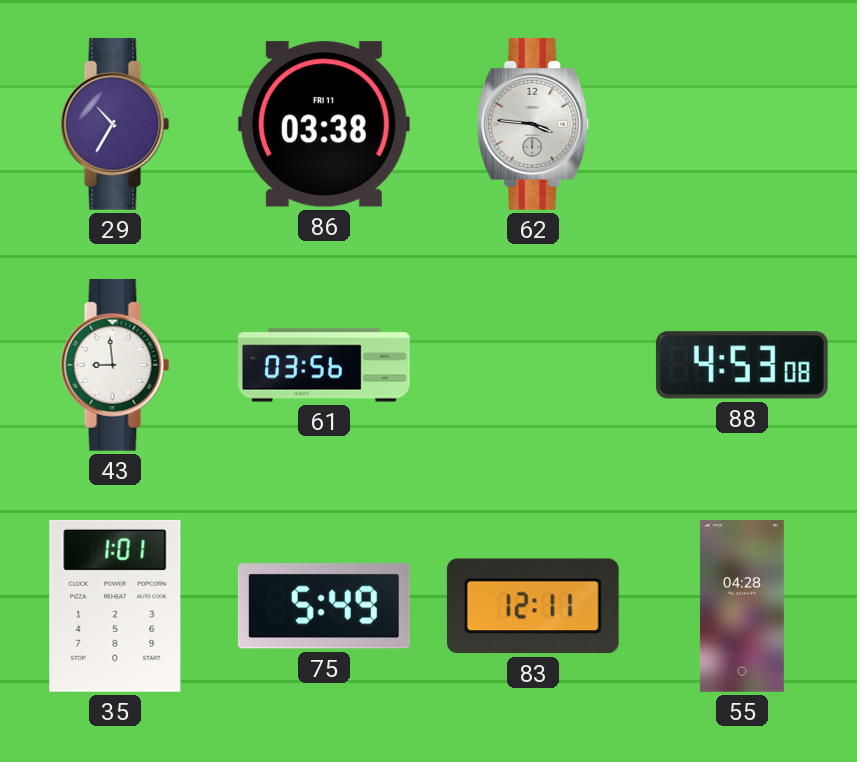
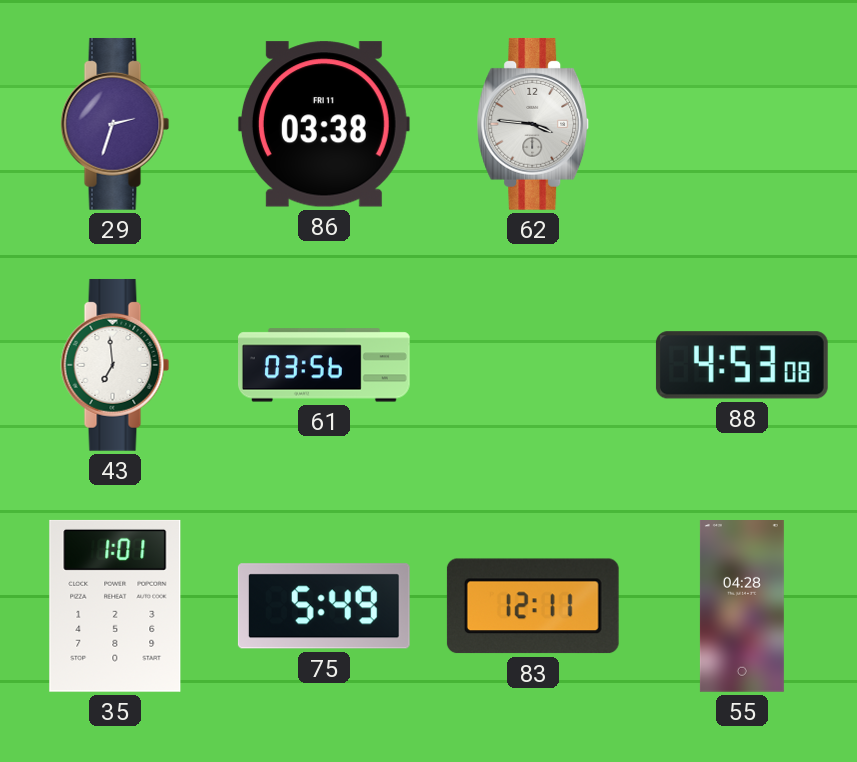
29: 10:35 -> 2:33
43: 8:59 -> 6:59
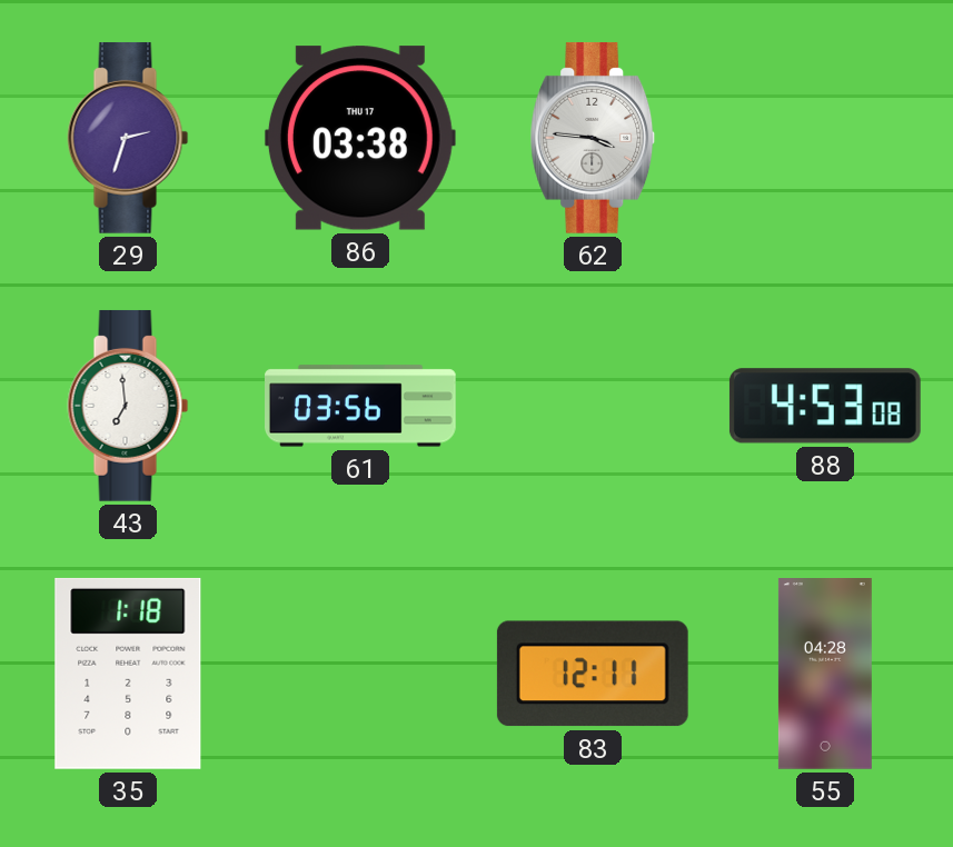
86 date: FRI 11 -> THU 17
35: 1:01 -> 1:18
75: 5:49 -> none
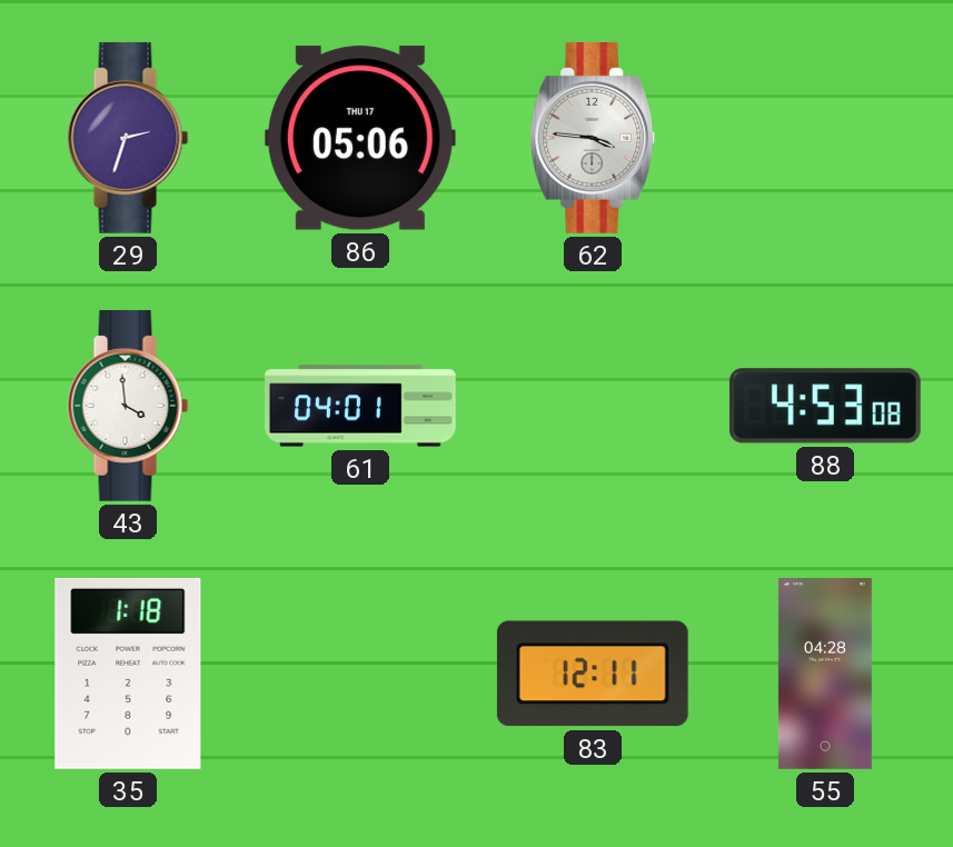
86: 03:38 -> 05:06
43: 6:59 -> 3:59
61: 03:56 -> 04:01
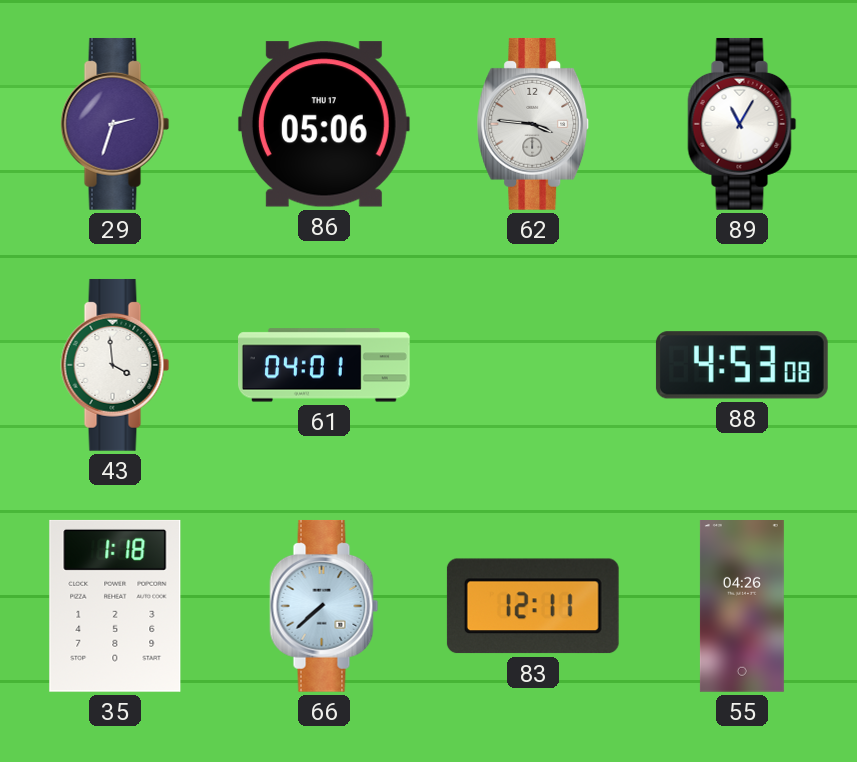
89: none -> 11:05
66: none -> 7:38
55: 04:28 -> 04:26
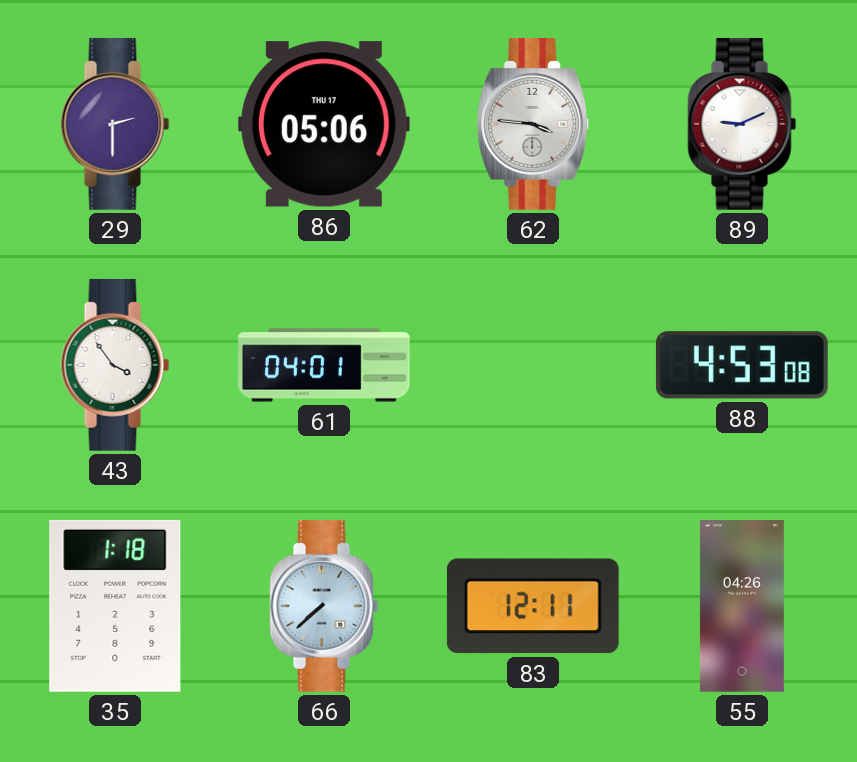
29: 2:33 -> 2:30
89: 11:05 -> 9:11
43: 3:59 -> 3:54
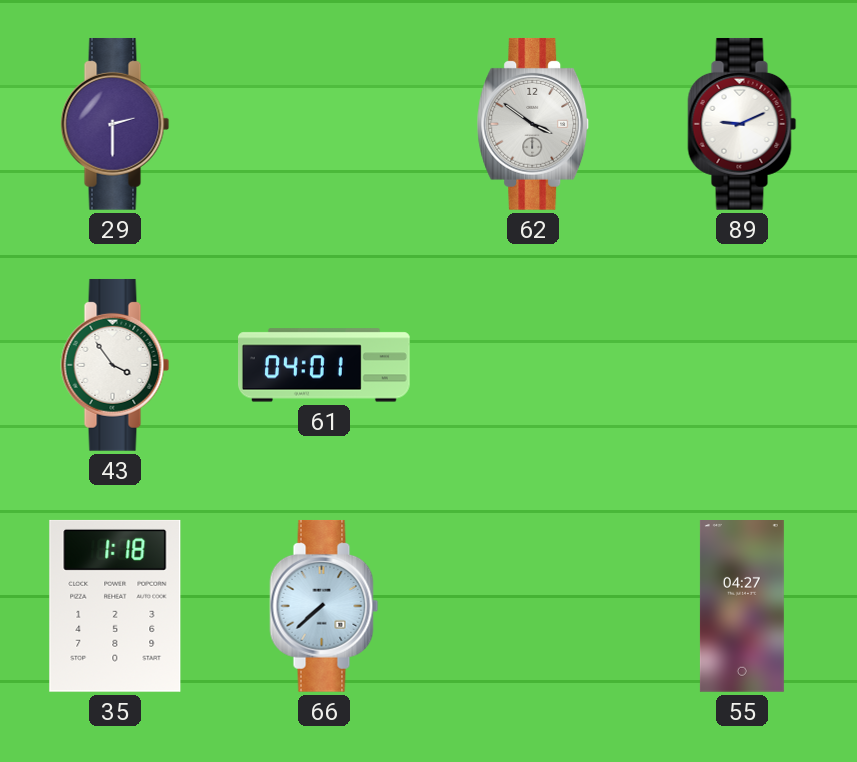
86: 05:06 -> none
62: 3:46 -> 3:51
88: 4:53 -> none
83: 12:11 -> none
55: 04:26 -> 04:27
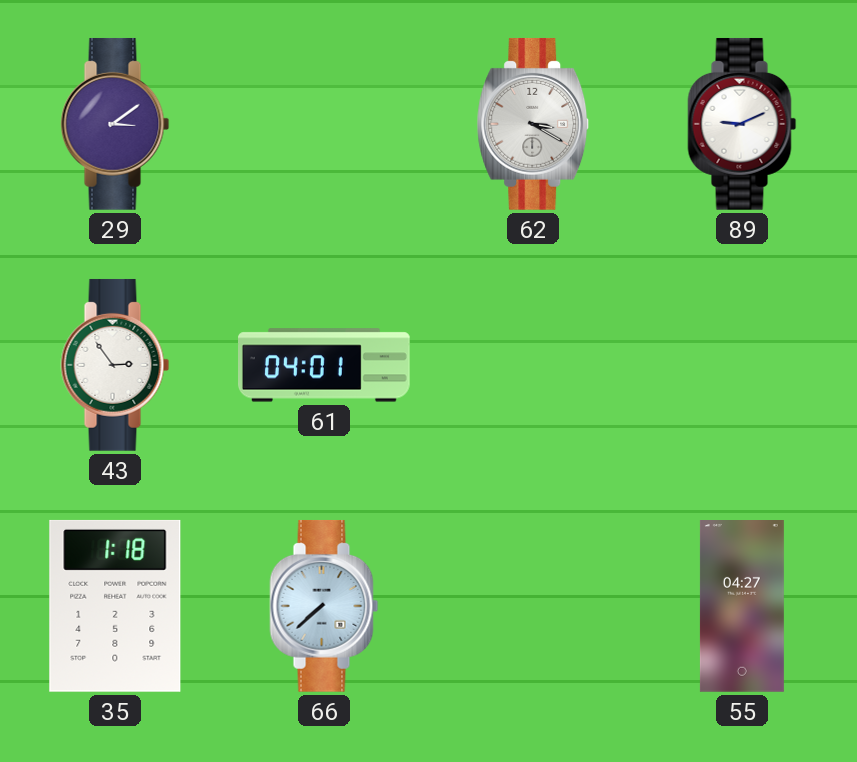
29: 2:30 -> 3:09
62: 3:51 -> 3:20
43: 3:54 -> 2:54
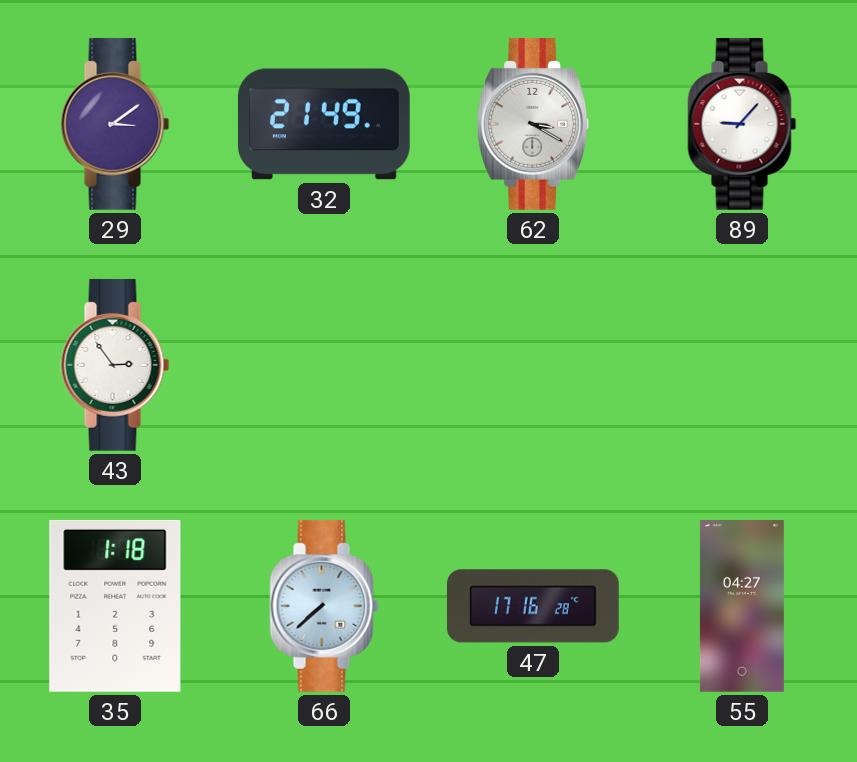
32: none -> 21:49
89: 9:11 -> 9:07
61: 04:01 -> none
47: none -> 17:16
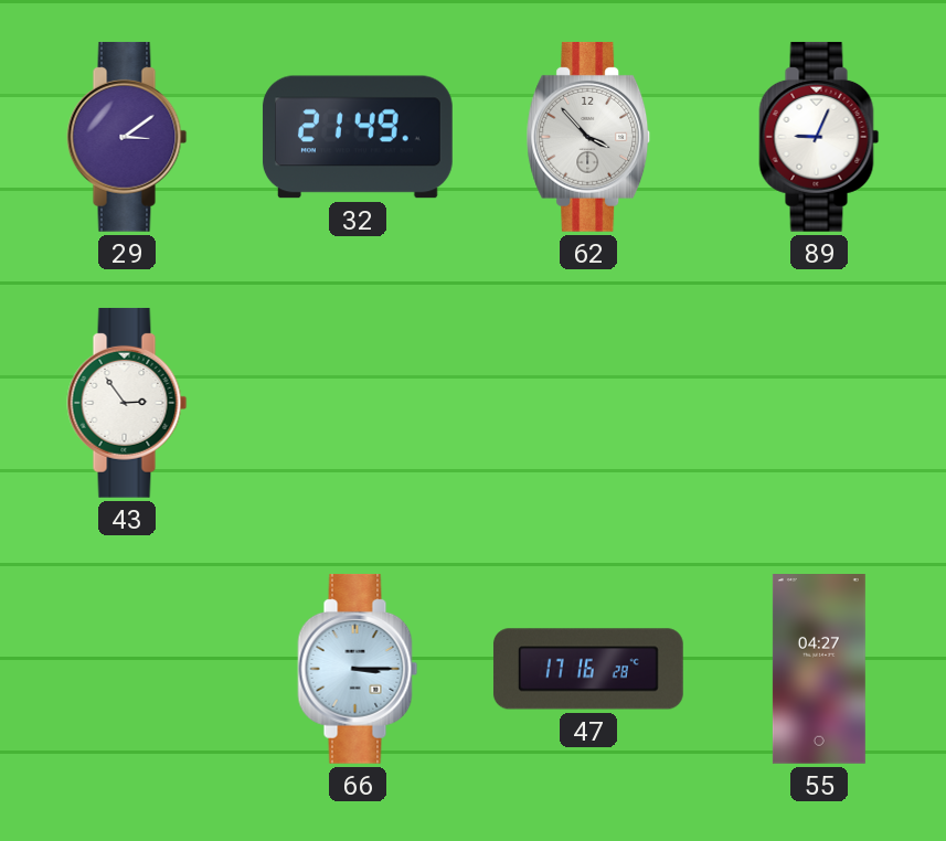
62: 3:20 -> 3:53
89: 9:07 -> 9:04
35: 1:18 -> none
66: 7:38 -> 3:15
